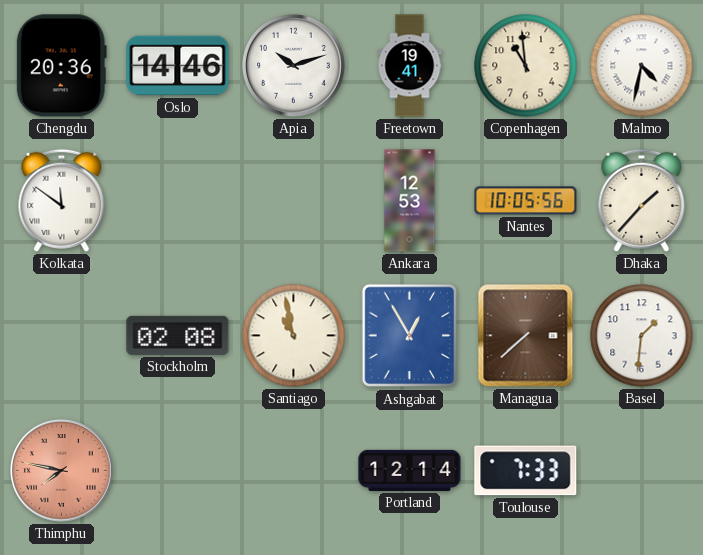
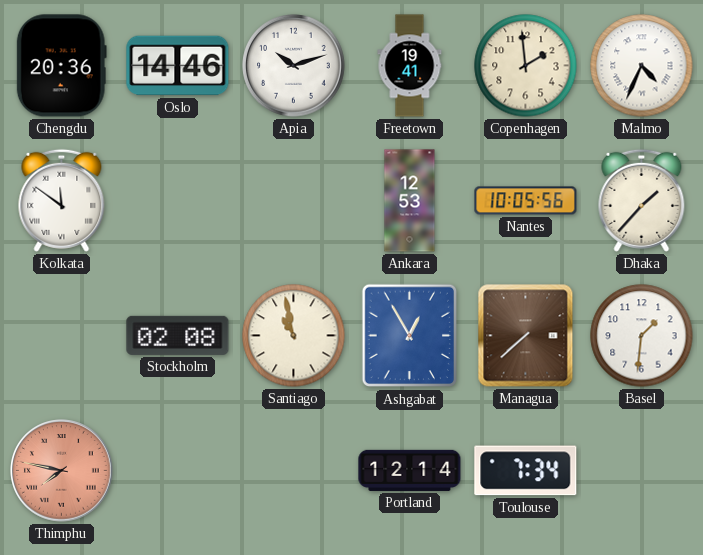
Copenhagen: 10:59 -> 1:59
Malmo: 4:32 -> 4:34
Toulouse: 7:33 -> 7:34
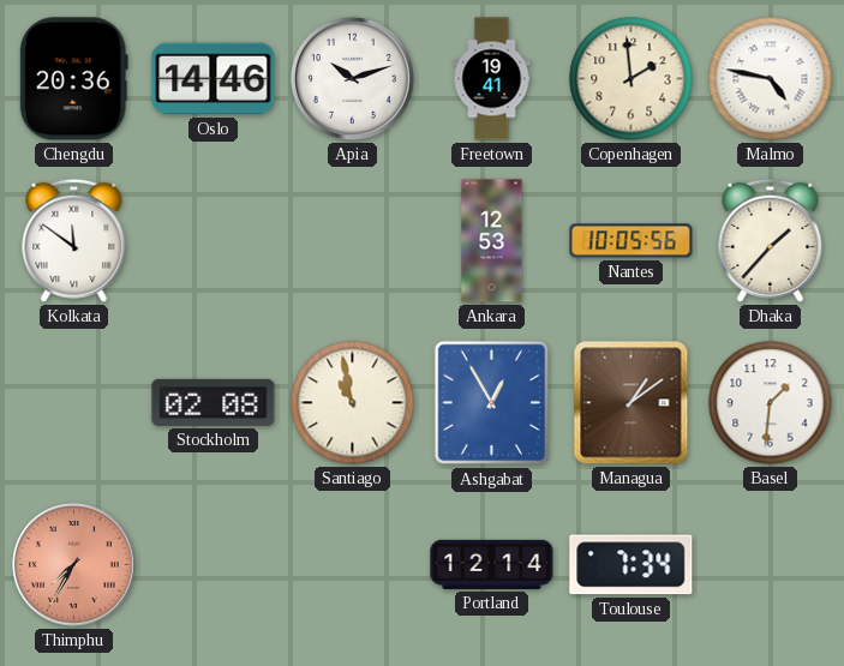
Malmo: 4:34 -> 4:47
Managua: 7:38 -> 1:09
Thimphu: 7:47 -> 7:35
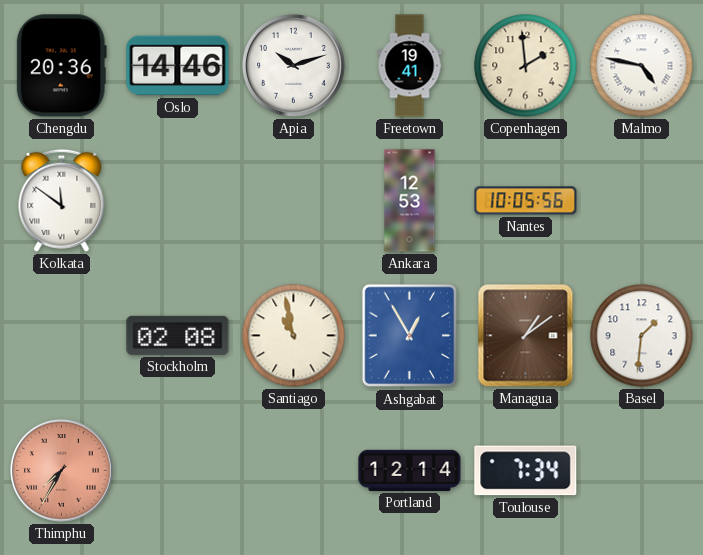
Dhaka: 1:37 -> none
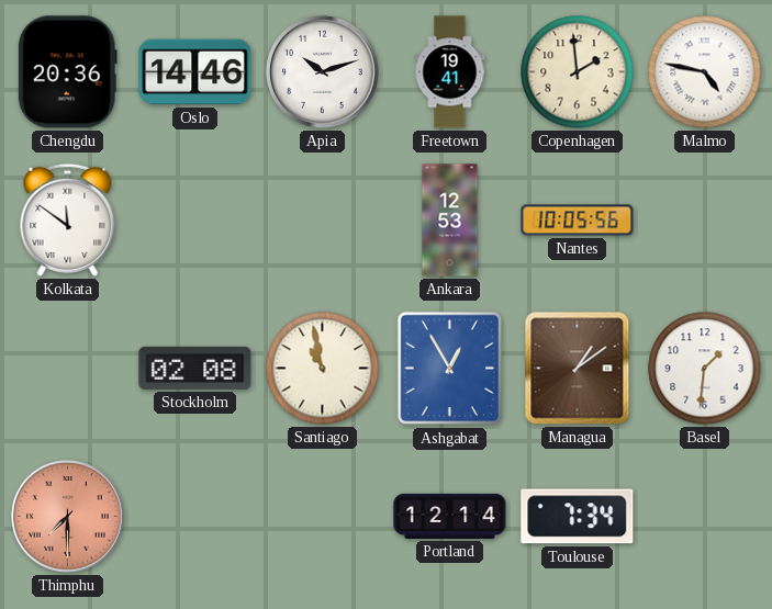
Thimphu: 7:35 -> 7:30
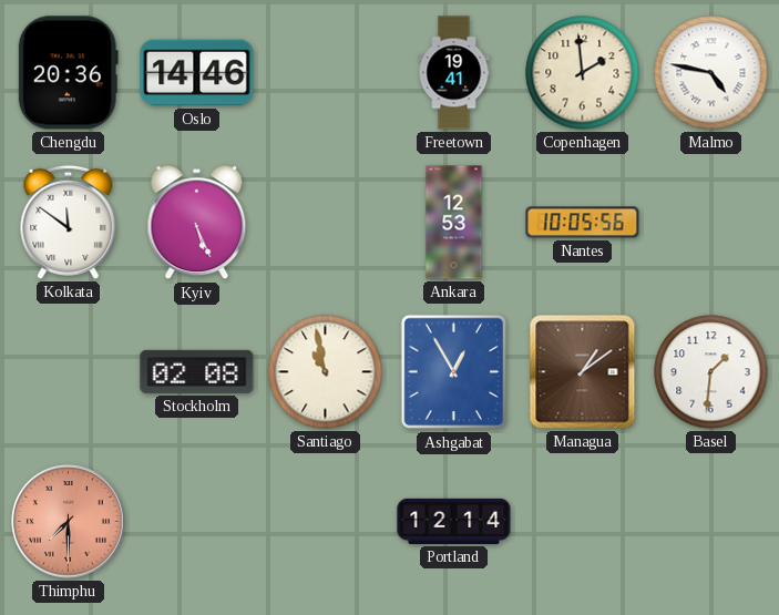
Apia: 10:12 -> none
Kyiv: none -> 5:26
Toulouse: 7:34 -> none
